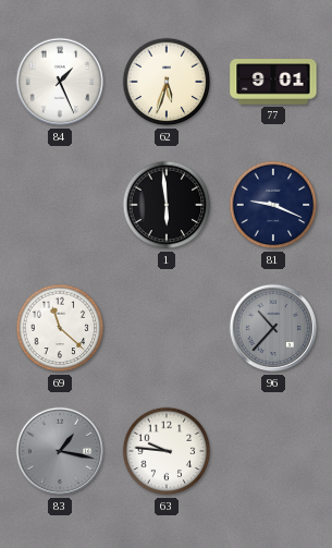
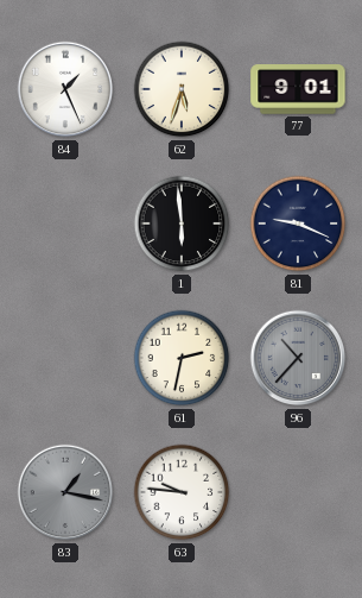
69: 11:22 -> none
61: none -> 2:32
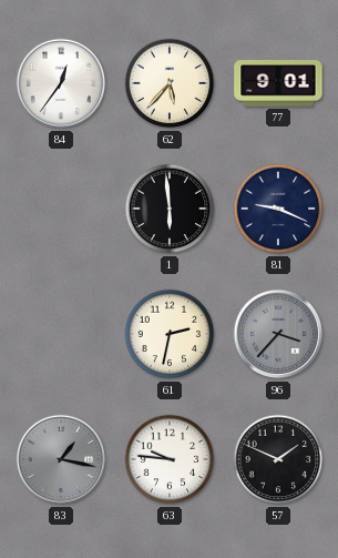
84: 1:26 -> 12:36
62: 5:33 -> 5:37
96: 10:37 -> 3:37
57: none -> 1:49
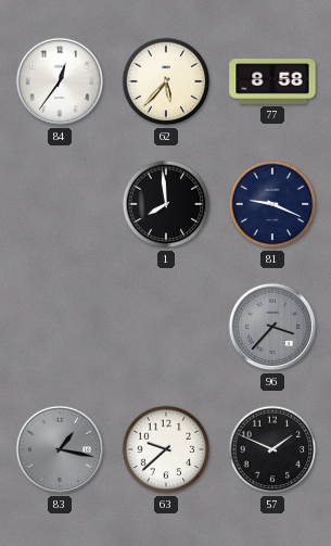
77: 9:01 -> 8:58
1: 5:59 -> 7:59
61: 2:32 -> none
63: 9:46 -> 9:38
